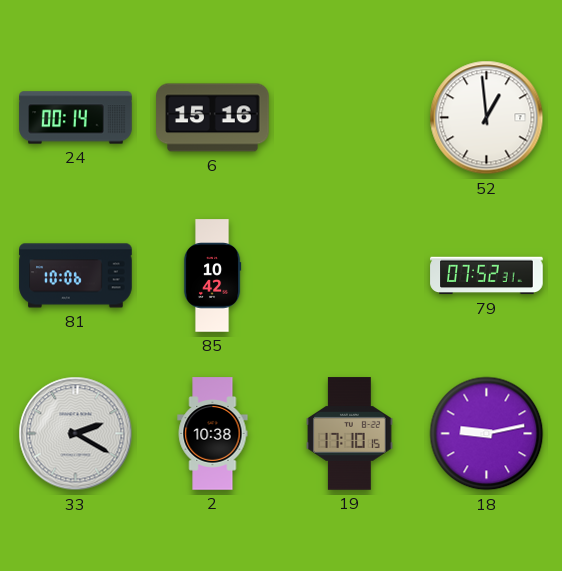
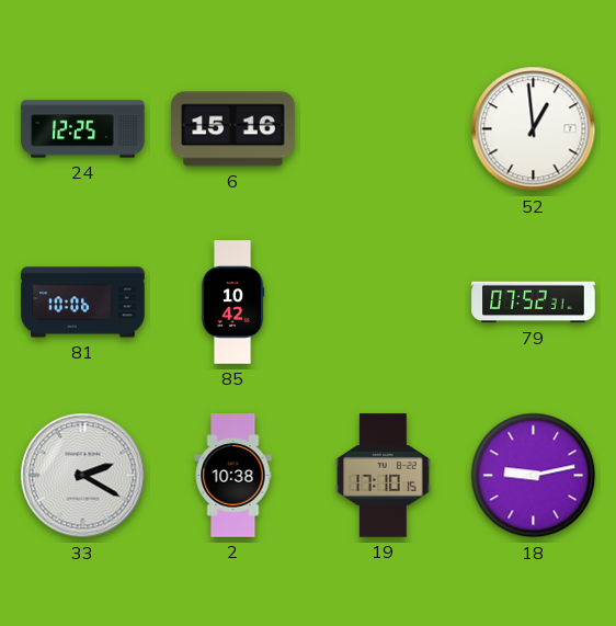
24: 00:14 -> 12:25
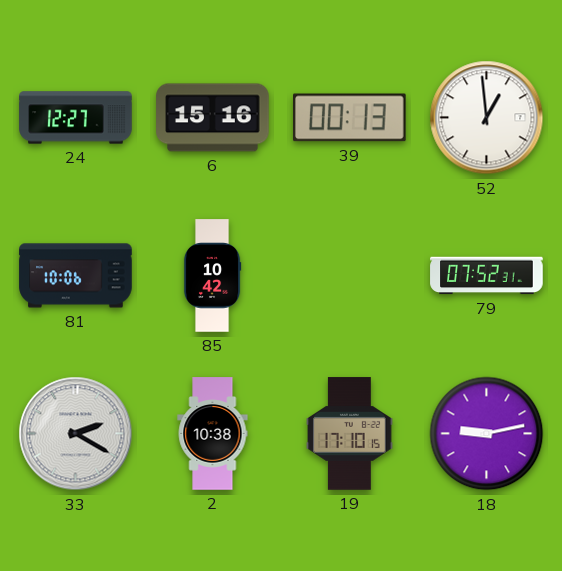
24: 12:25 -> 12:27
39: none -> 00:13
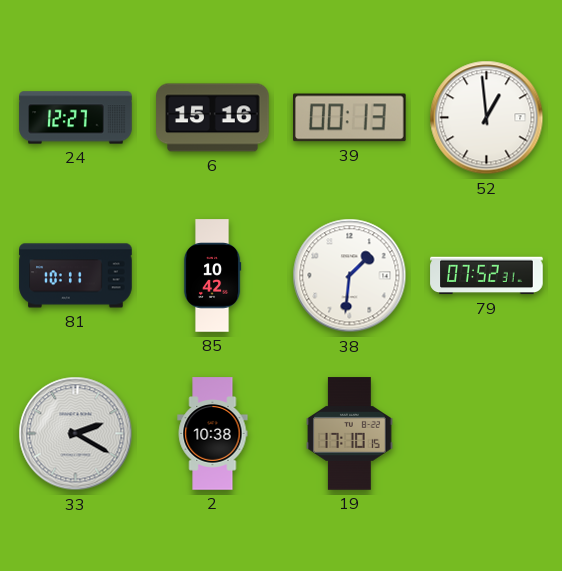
81: 10:06 -> 10:11
38: none -> 1:31
18: 9:13 -> none
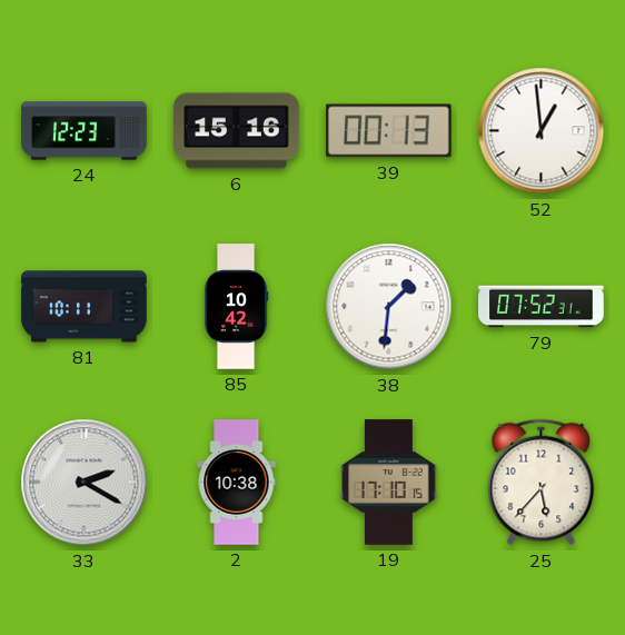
24: 12:27 -> 12:23
25: none -> 5:37
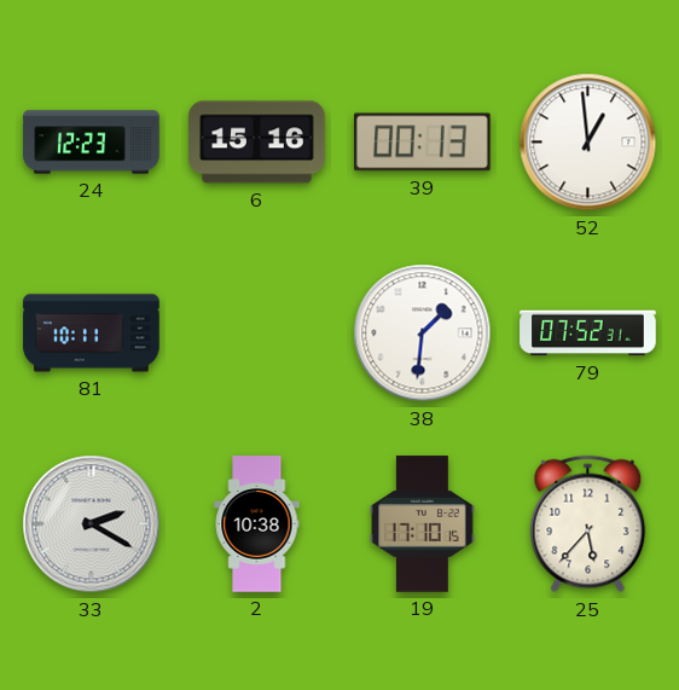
85: 10:42 -> none
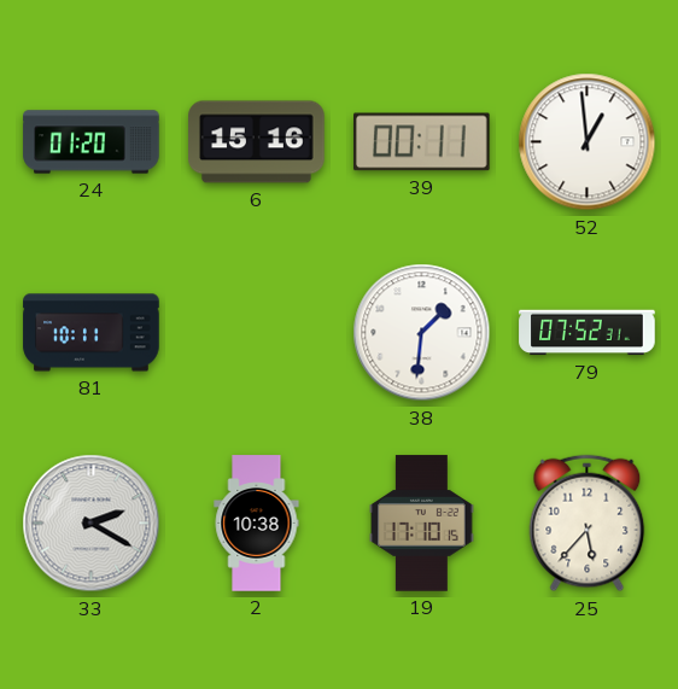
24: 12:23 -> 01:20
39: 00:13 -> 00:11
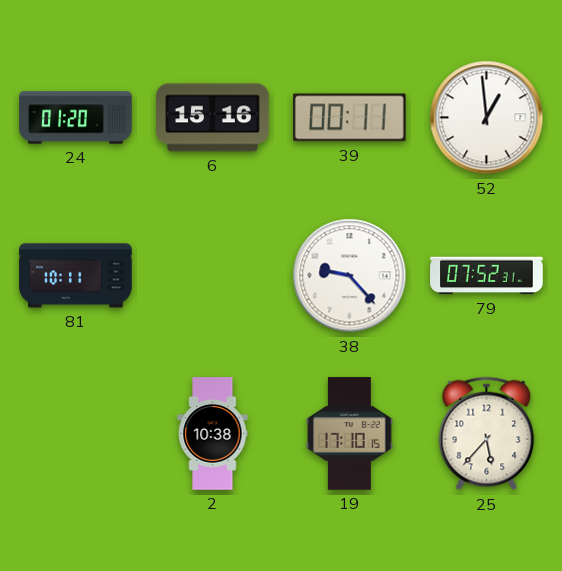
38: 1:31 -> 9:23
33: 2:20 -> none
